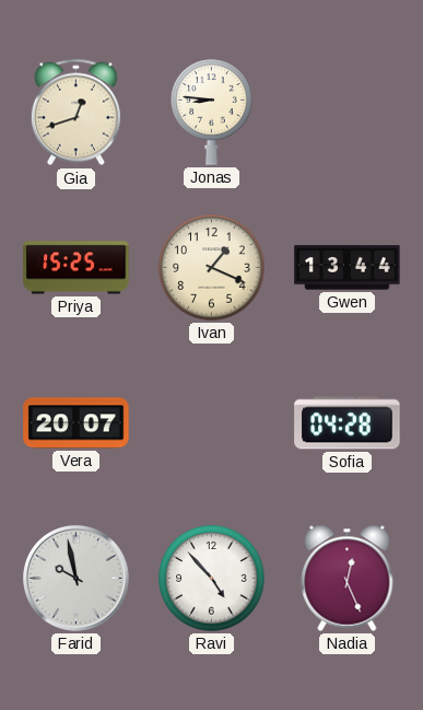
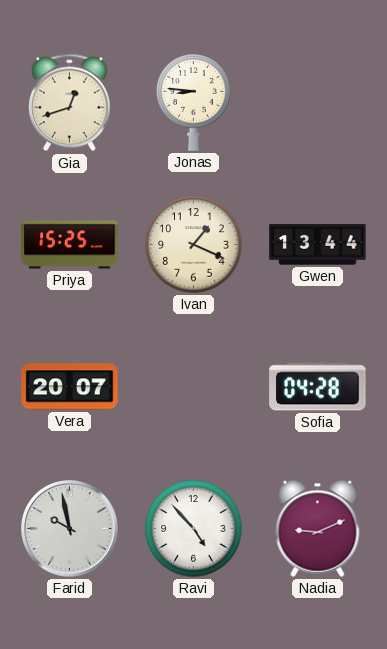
Nadia: 12:26 -> 9:11
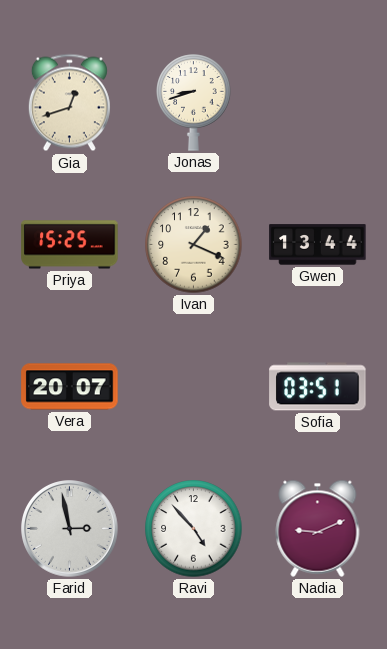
Jonas: 8:46 -> 8:42
Sofia: 04:28 -> 03:51
Farid: 9:58 -> 2:58
